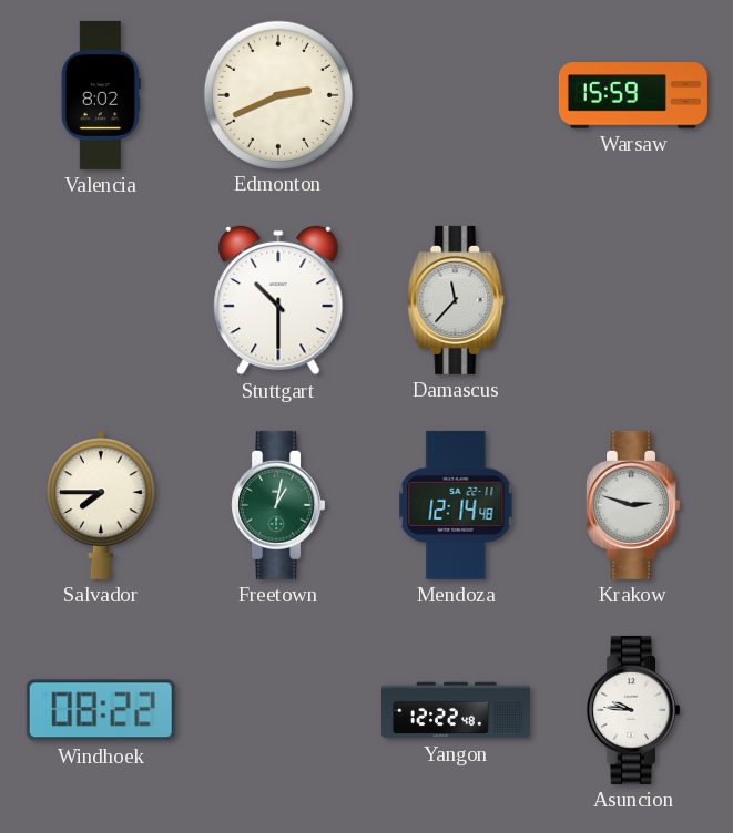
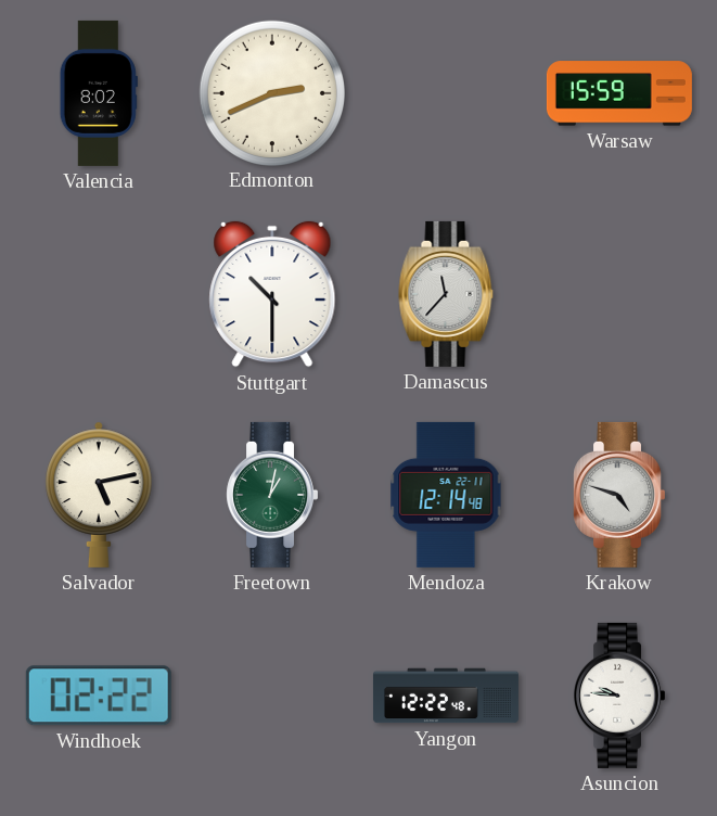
Salvador: 7:45 -> 5:13
Krakow: 2:48 -> 4:48
Windhoek: 08:22 -> 02:22
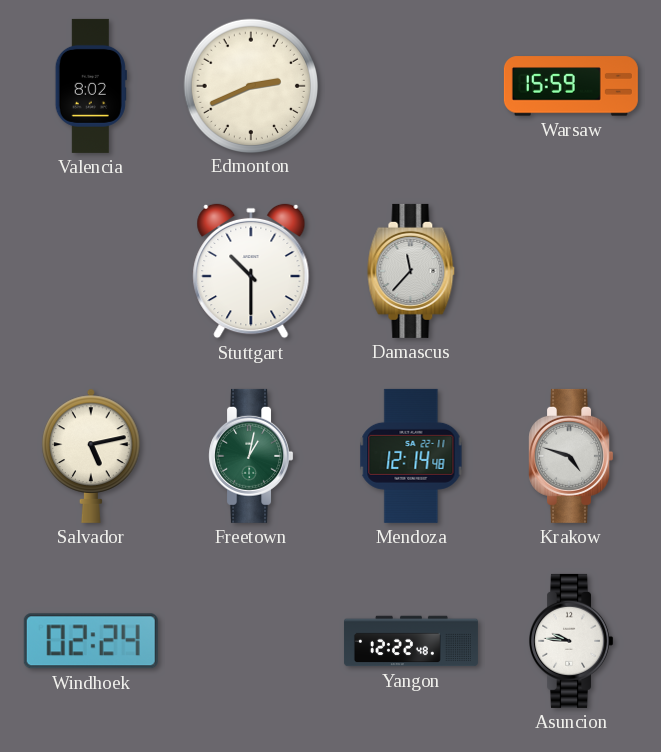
Windhoek: 02:22 -> 02:24
